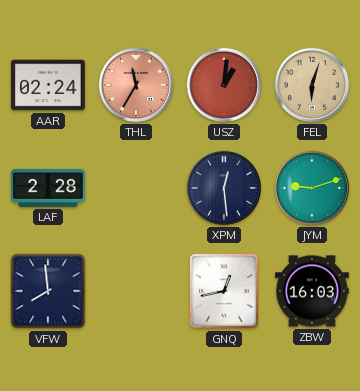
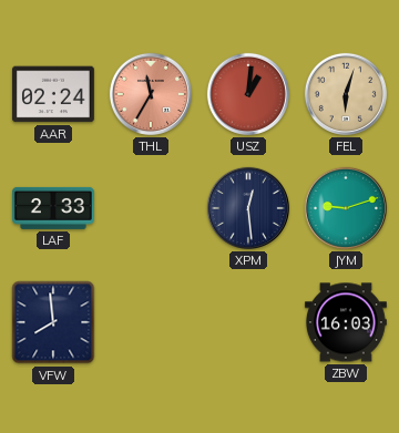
LAF: 2:28 -> 2:33
GNQ: 12:43 -> none
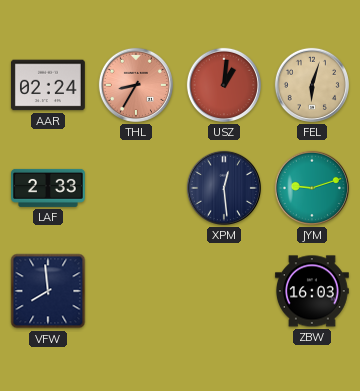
THL: 11:35 -> 8:35
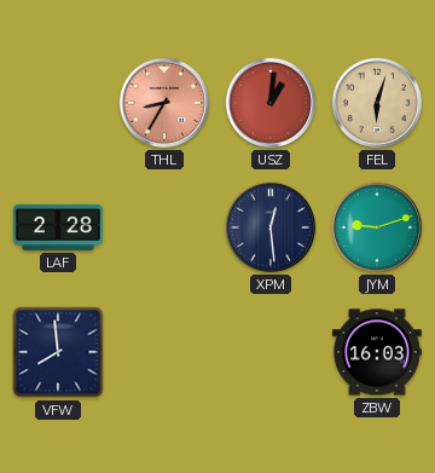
AAR: 02:24 -> none
LAF: 2:33 -> 2:28
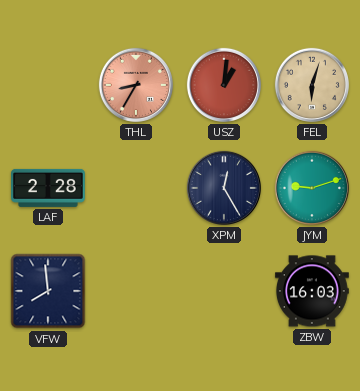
XPM: 12:29 -> 12:25
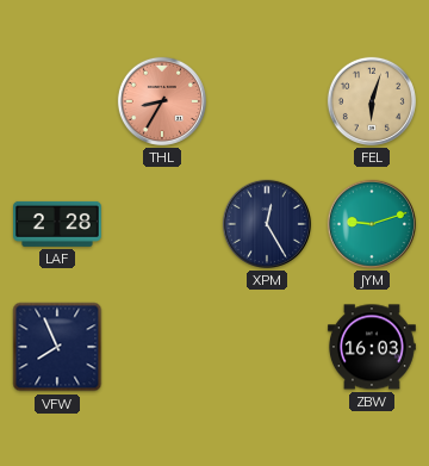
USZ: 1:01 -> none
VFW: 7:59 -> 7:56
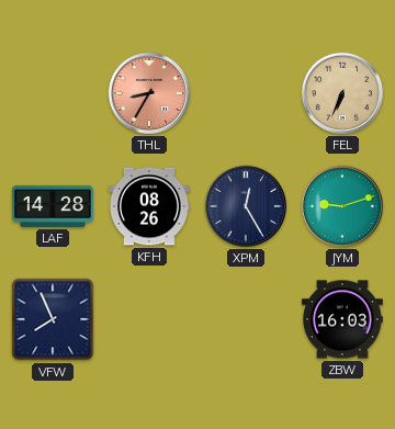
FEL: 6:03 -> 6:34
LAF: 2:28 -> 14:28
KFH: none -> 08:26
